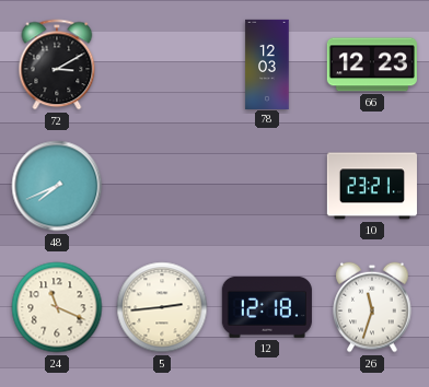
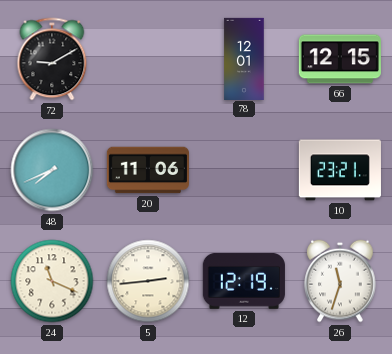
72: 3:10 -> 9:10
78: 12:03 -> 12:01
66: 12:23 -> 12:15
20: none -> 11:06
12: 12:18 -> 12:19
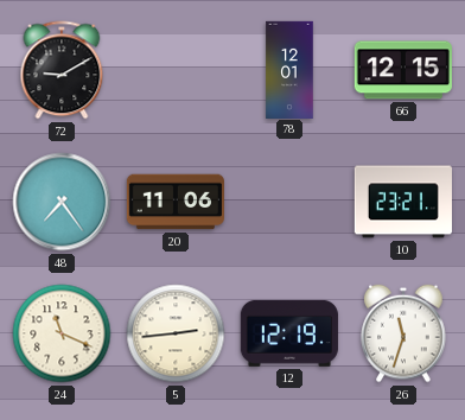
48: 7:41 -> 7:24
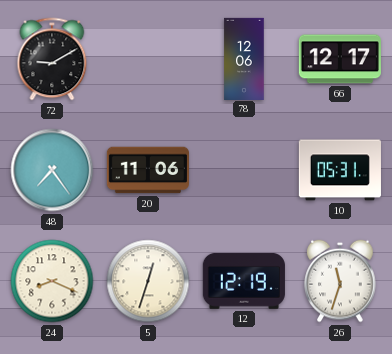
78: 12:01 -> 12:06
66: 12:15 -> 12:17
10: 23:21 -> 05:31
24: 11:19 -> 8:19
5: 2:44 -> 12:33
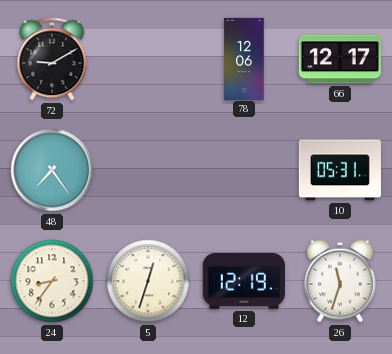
20: 11:06 -> none
24: 8:19 -> 8:36
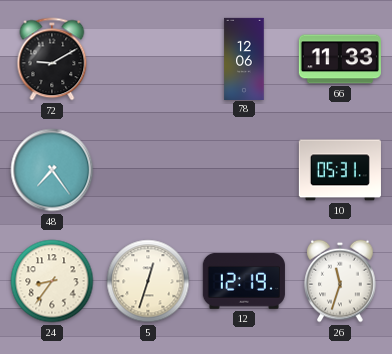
66: 12:17 -> 11:33
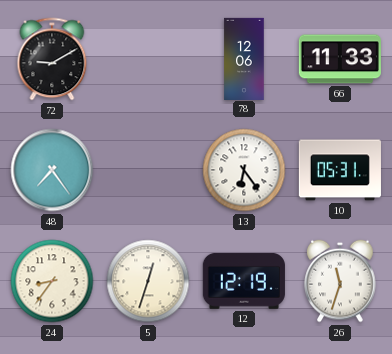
13: none -> 6:24
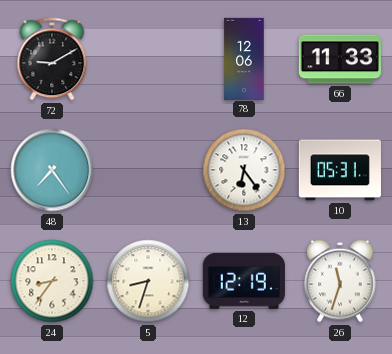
5: 12:33 -> 8:33
